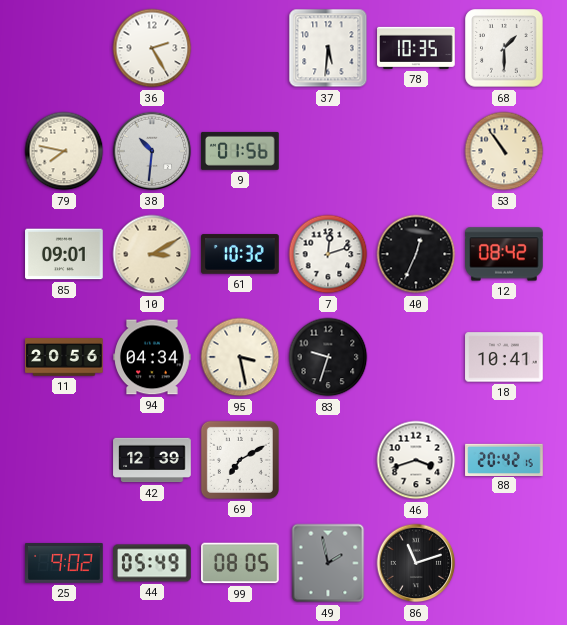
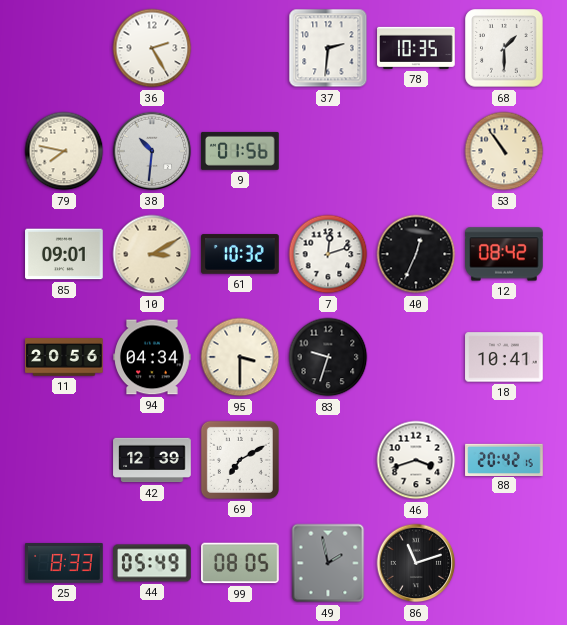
37: 5:31 -> 2:31
95: 3:28 -> 3:30
25: 9:02 -> 8:33
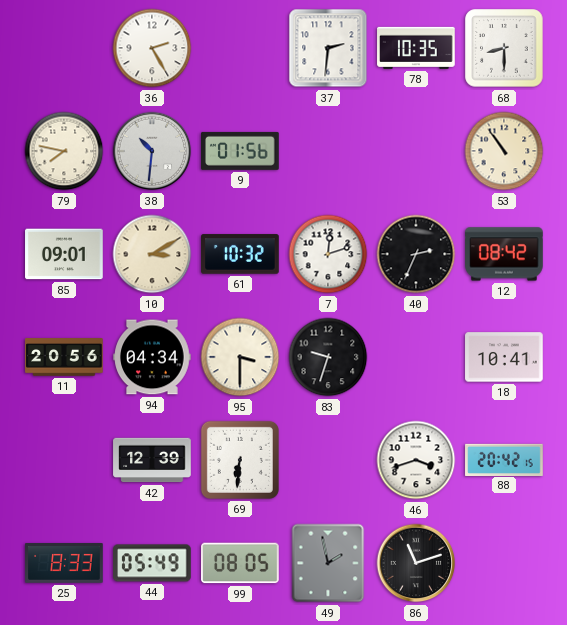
68: 1:30 -> 8:30
40: 12:34 -> 2:34
69: 7:10 -> 6:31
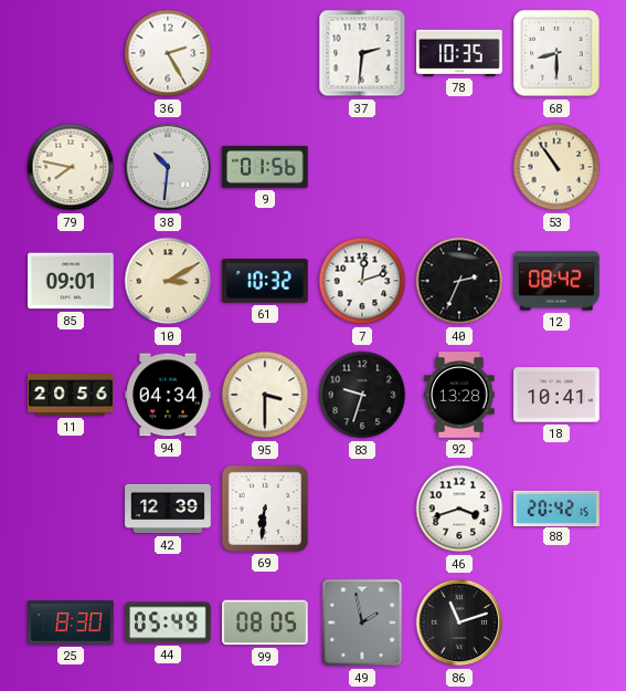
92: none -> 13:28
25: 8:33 -> 8:30
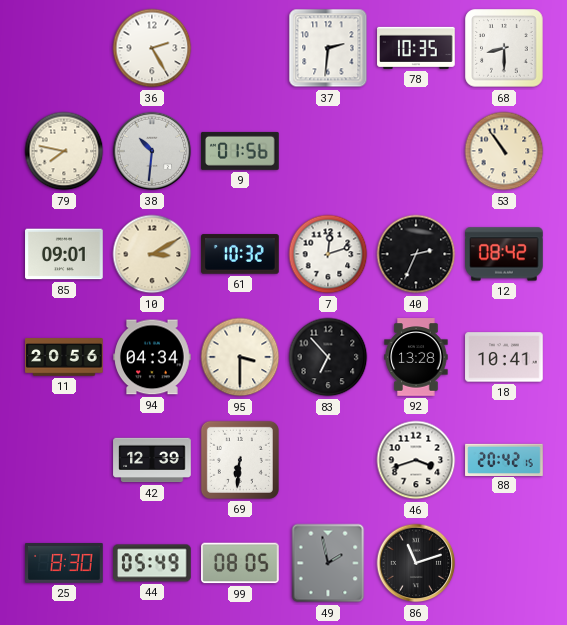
83: 9:33 -> 6:53
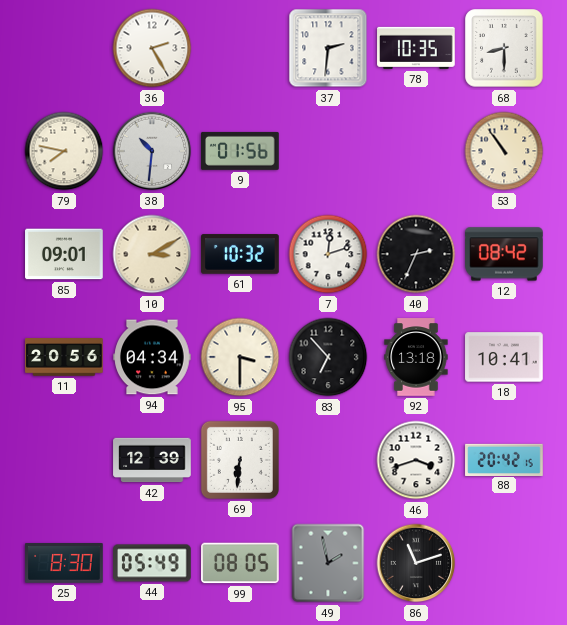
92: 13:28 -> 13:18
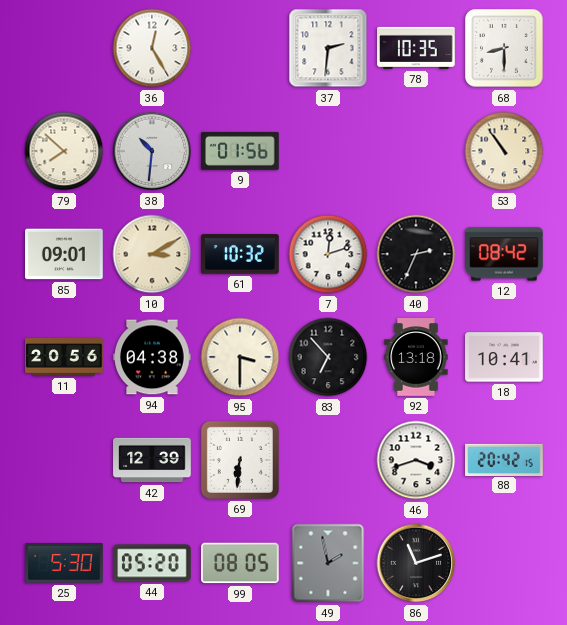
36: 2:25 -> 12:25
79: 7:47 -> 7:52
94: 04:34 -> 04:38
25: 8:30 -> 5:30
44: 05:49 -> 05:20
